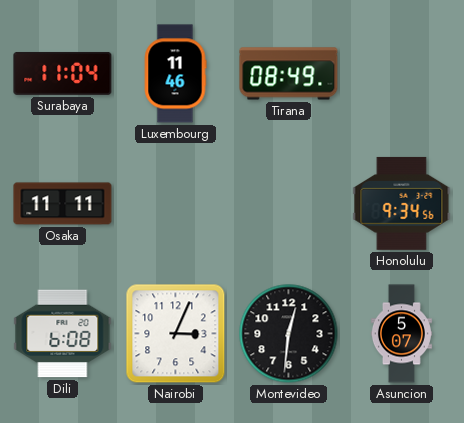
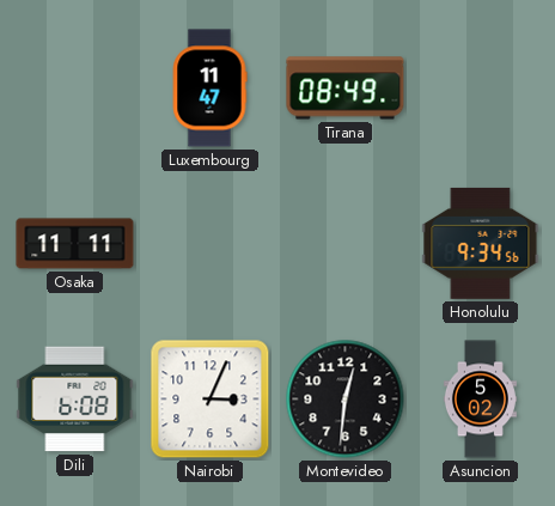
Surabaya: 11:04 -> none
Luxembourg: 11:46 -> 11:47
Asuncion: 5:07 -> 5:02
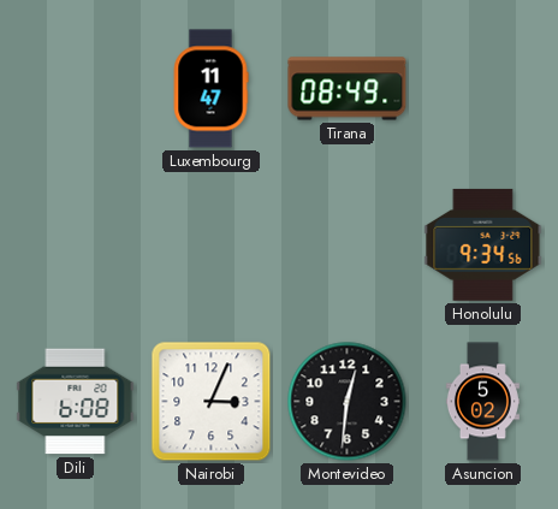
Osaka: 11:11 -> none
